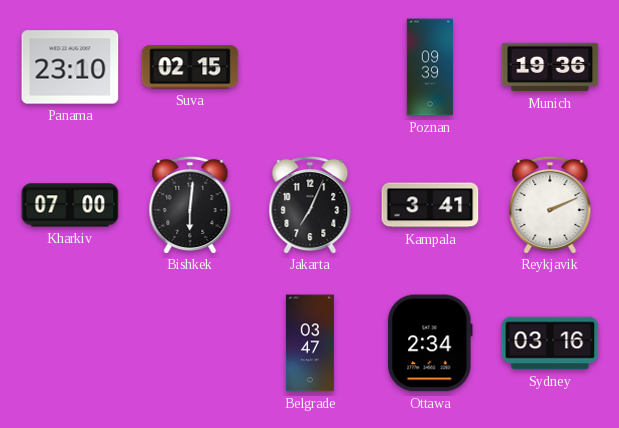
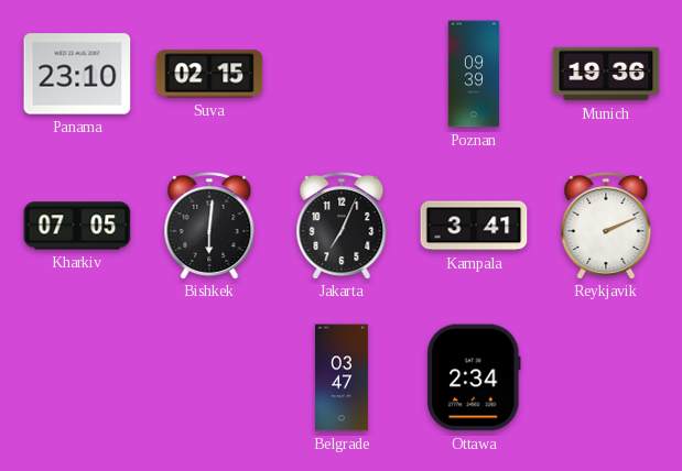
Kharkiv: 07:00 -> 07:05
Sydney: 03:16 -> none
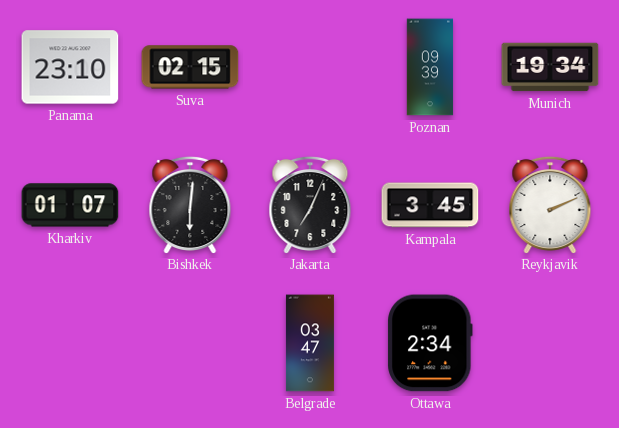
Munich: 19:36 -> 19:34
Kharkiv: 07:05 -> 01:07
Kampala: 3:41 -> 3:45
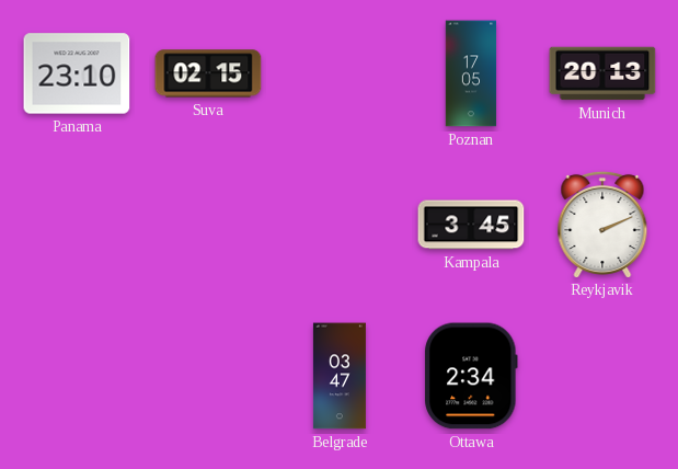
Poznan: 09:39 -> 17:05
Munich: 19:34 -> 20:13
Kharkiv: 01:07 -> none
Bishkek: 6:01 -> none
Jakarta: 7:04 -> none
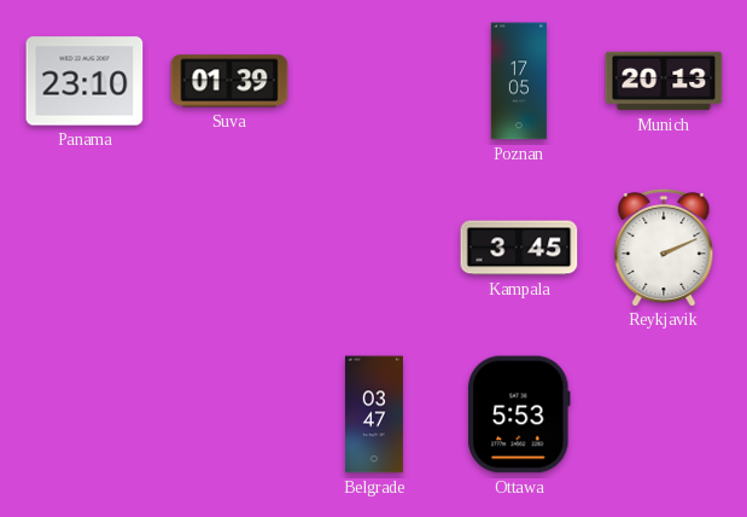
Suva: 02:15 -> 01:39
Ottawa: 2:34 -> 5:53
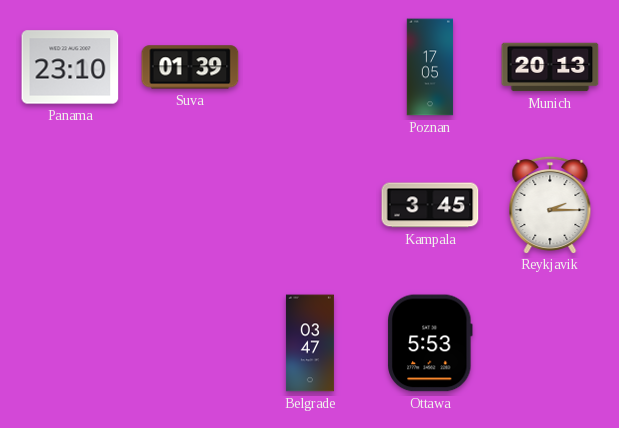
Reykjavik: 2:11 -> 2:15
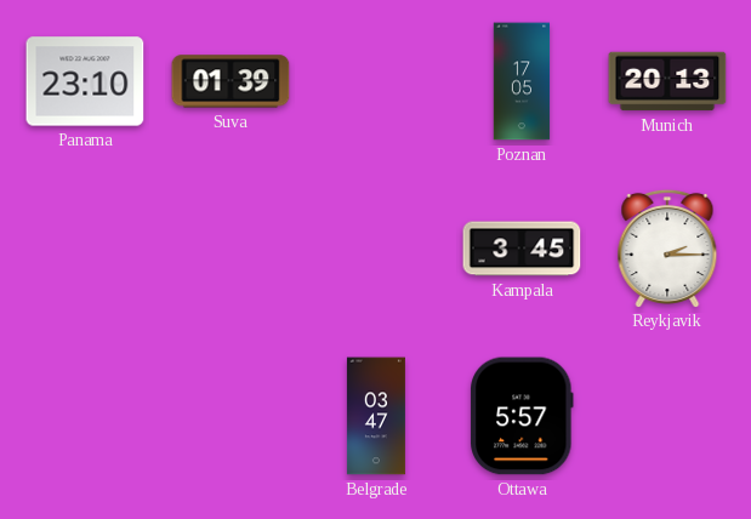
Ottawa: 5:53 -> 5:57
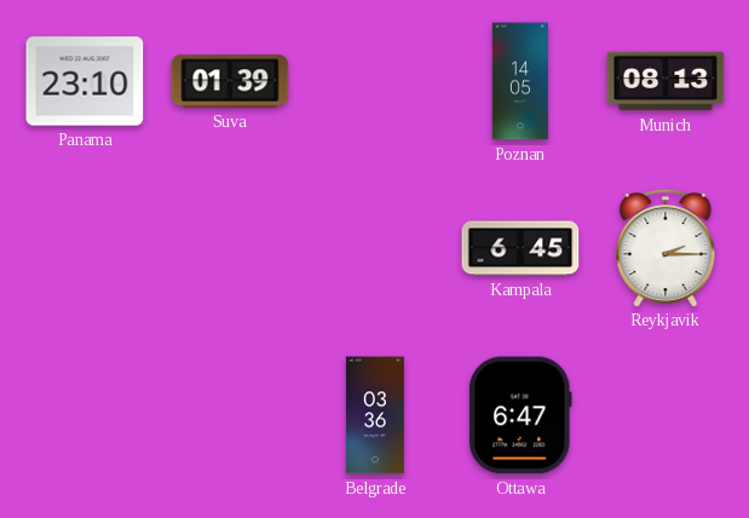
Poznan: 17:05 -> 14:05
Munich: 20:13 -> 08:13
Kampala: 3:45 -> 6:45
Belgrade: 03:47 -> 03:36
Ottawa: 5:57 -> 6:47
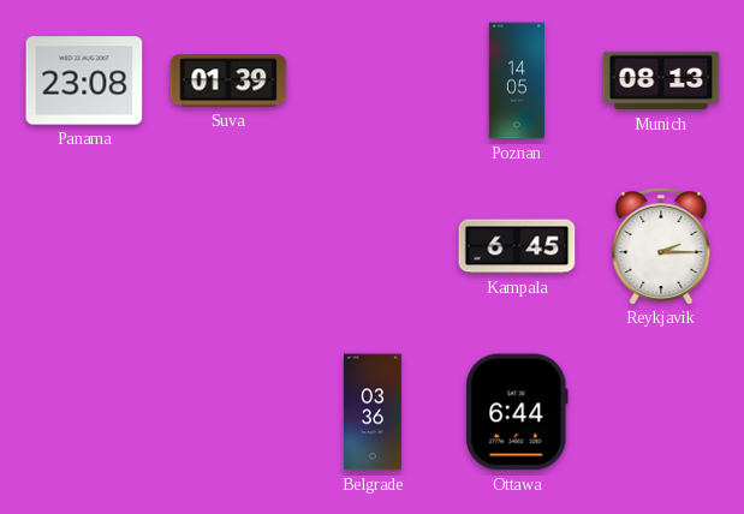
Panama: 23:10 -> 23:08
Ottawa: 6:47 -> 6:44
